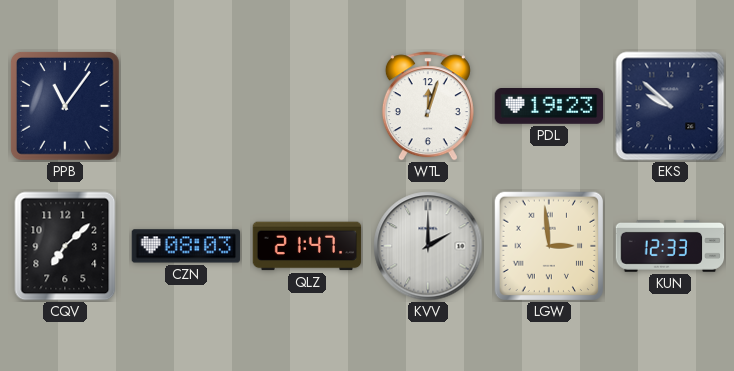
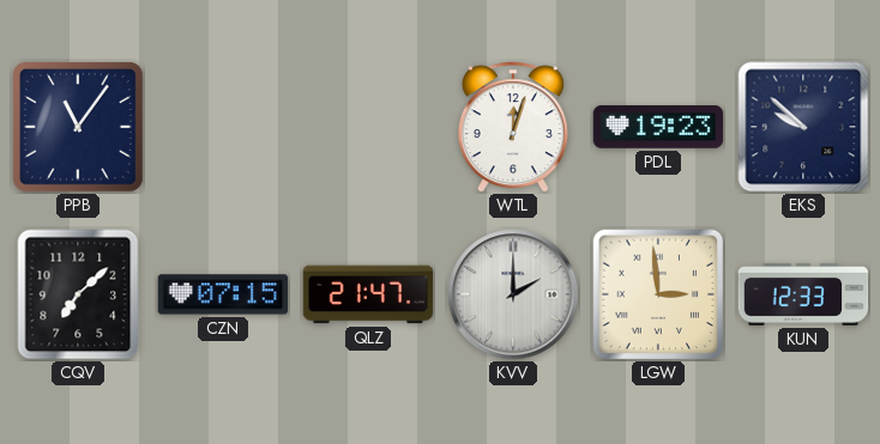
CZN: 08:03 -> 07:15
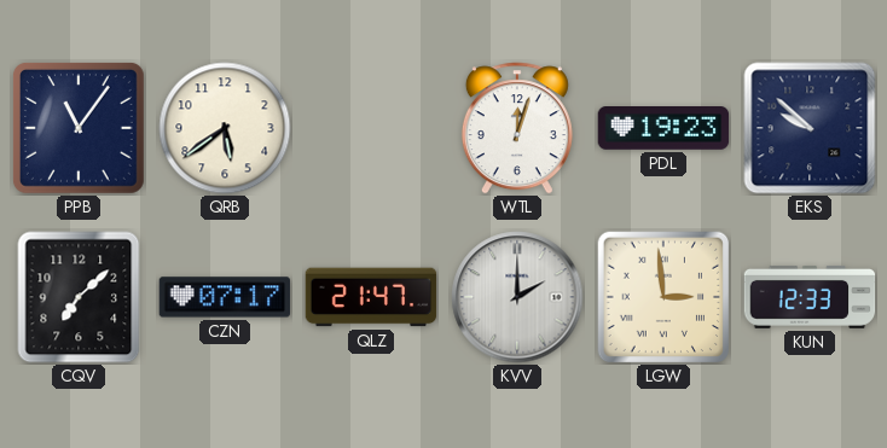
QRB: none -> 5:39
CZN: 07:15 -> 07:17
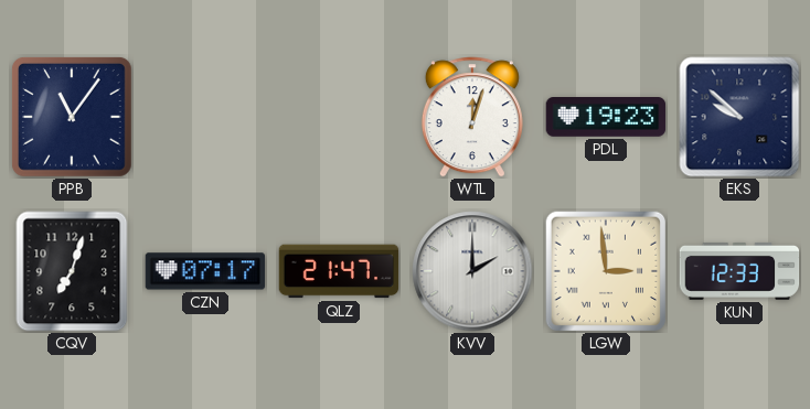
QRB: 5:39 -> none
CQV: 7:08 -> 7:03
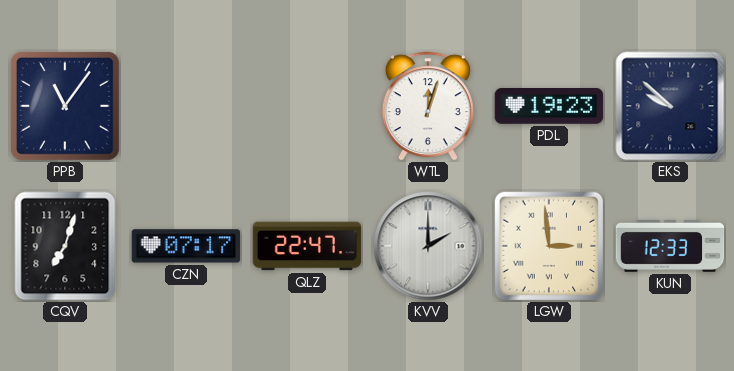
QLZ: 21:47 -> 22:47
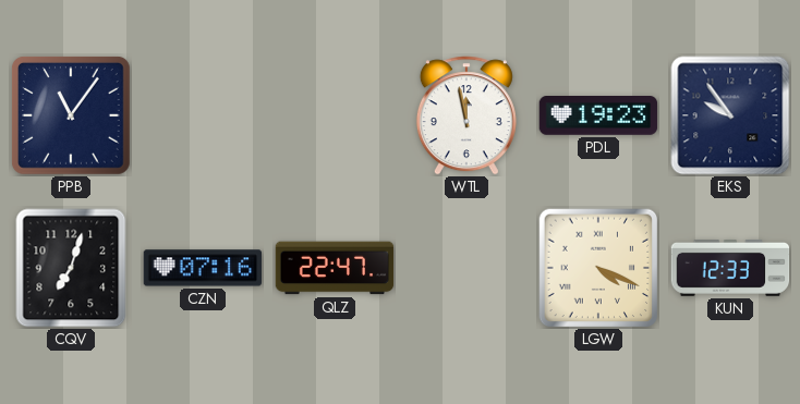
WTL: 12:03 -> 11:58
EKS: 9:52 -> 9:54
CZN: 07:17 -> 07:16
KVV: 2:00 -> none
LGW: 2:59 -> 4:19
